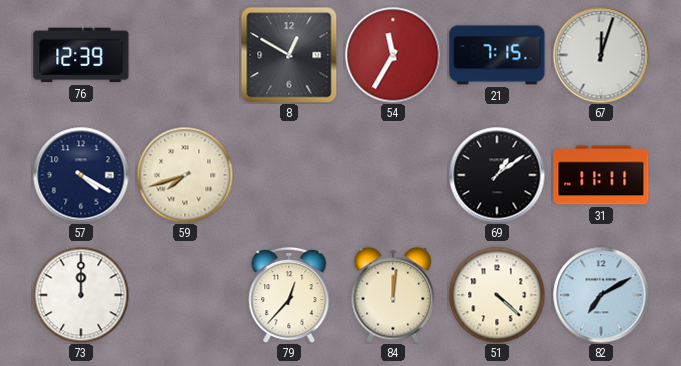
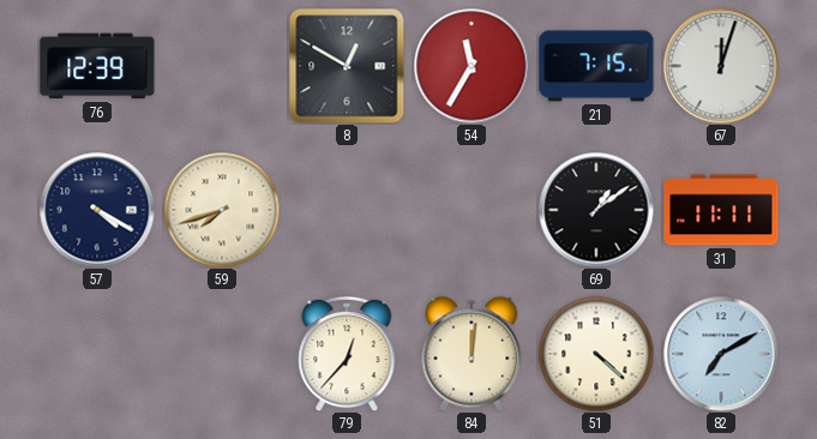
73: 12:00 -> none
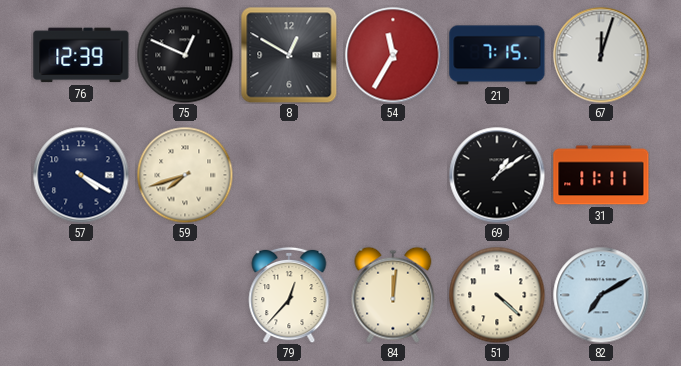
75: none -> 12:49
